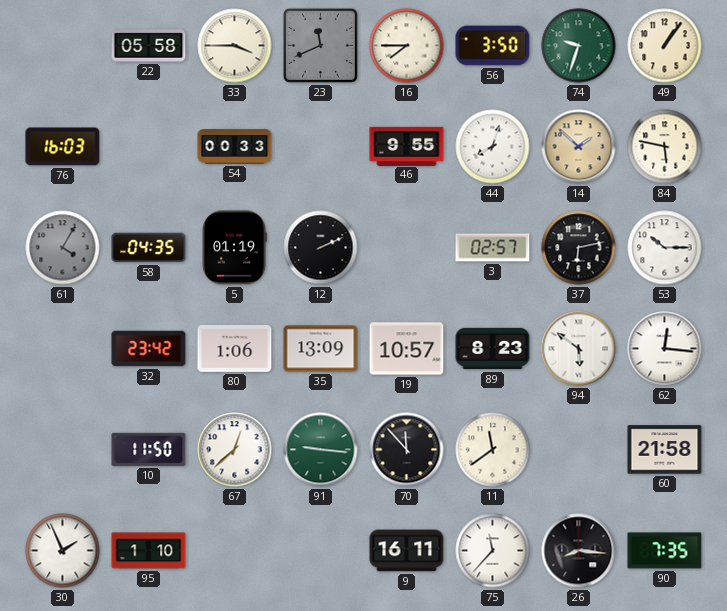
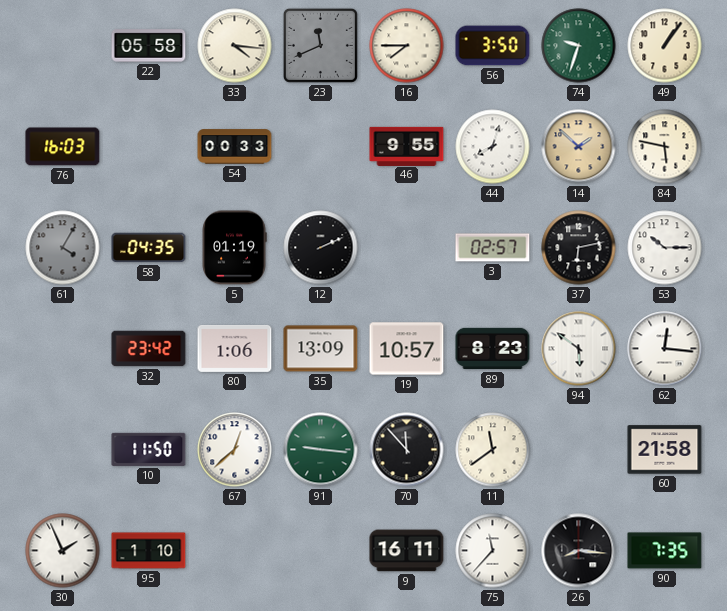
33: 3:45 -> 4:16
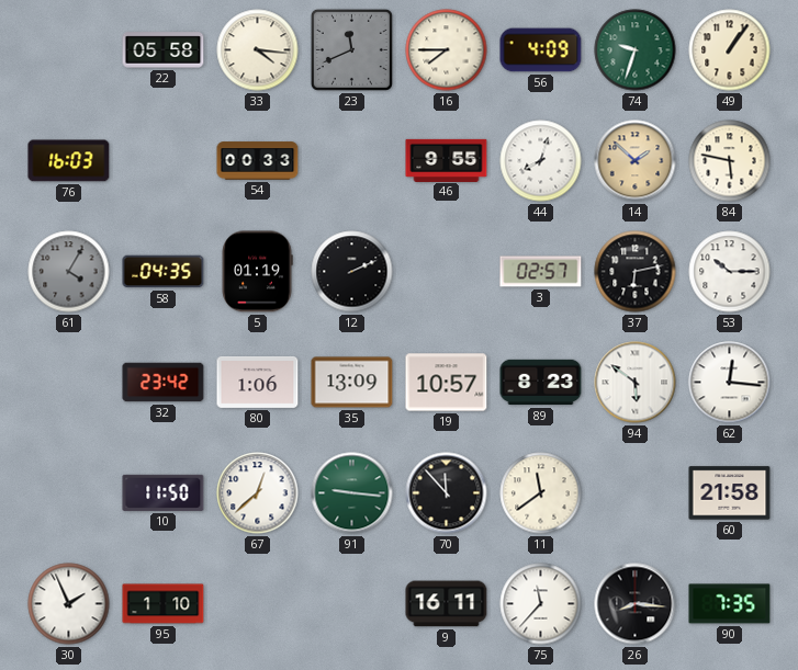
56: 3:50 -> 4:09
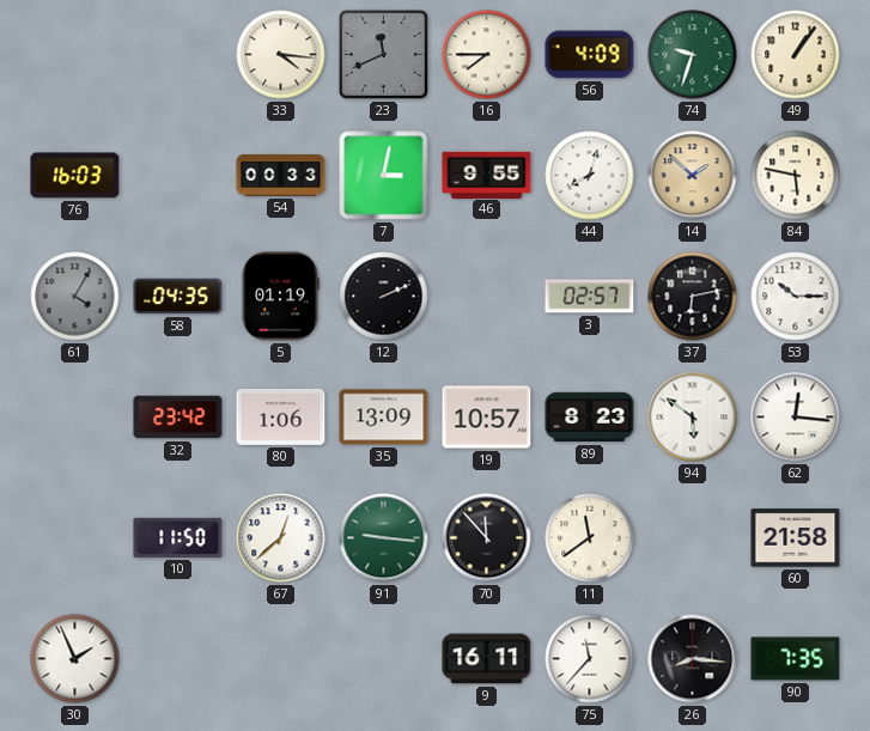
22: 05:58 -> none
7: none -> 3:02
95: 1:10 -> none
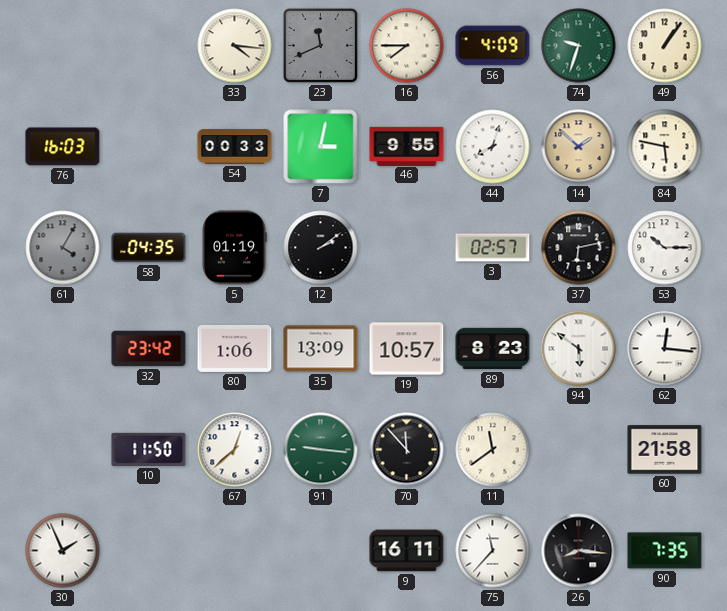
12: 2:11 -> 2:09
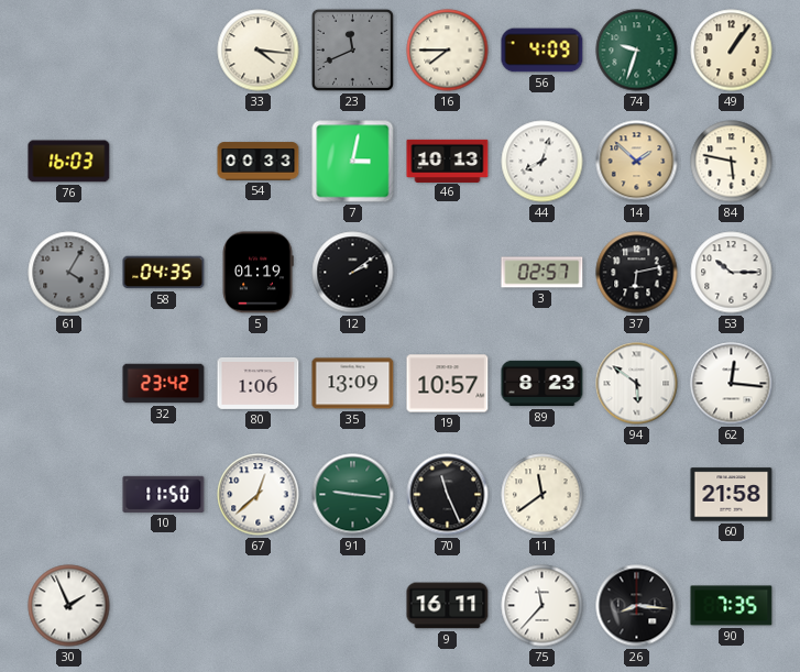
46: 9:55 -> 10:13
70: 11:53 -> 11:26
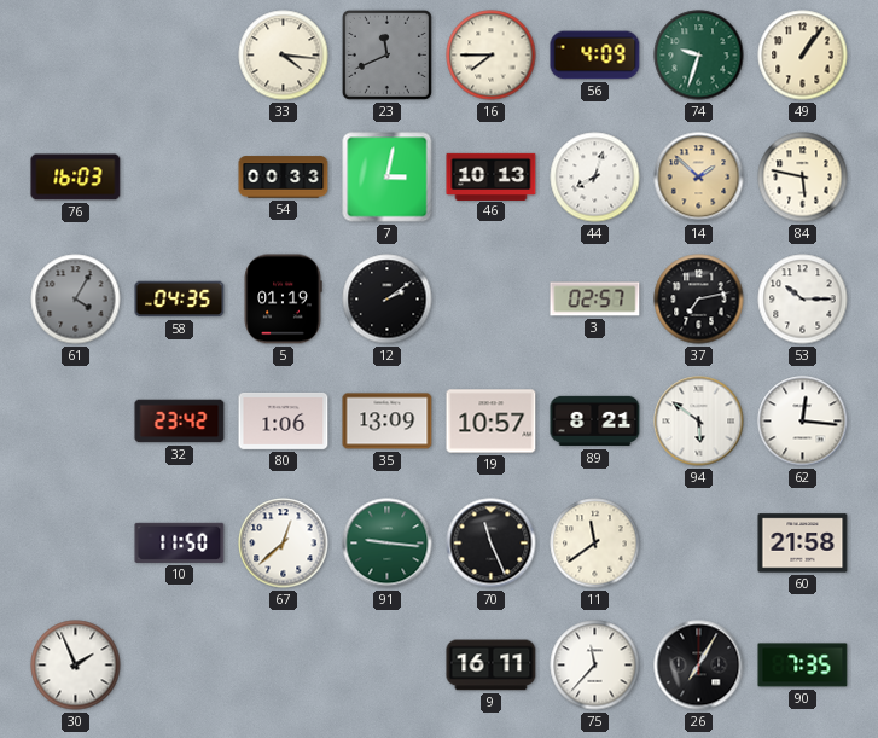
37: 6:13 -> 7:13
89: 8:23 -> 8:21
26: 8:16 -> 7:05
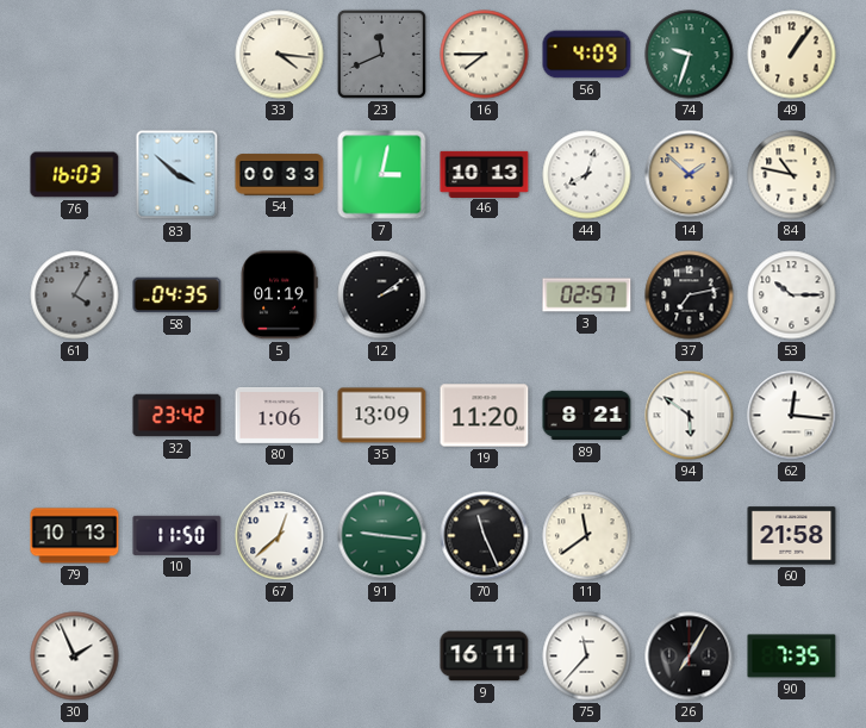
83: none -> 3:52
84: 5:47 -> 10:47
19: 10:57 -> 11:20
79: none -> 10:13
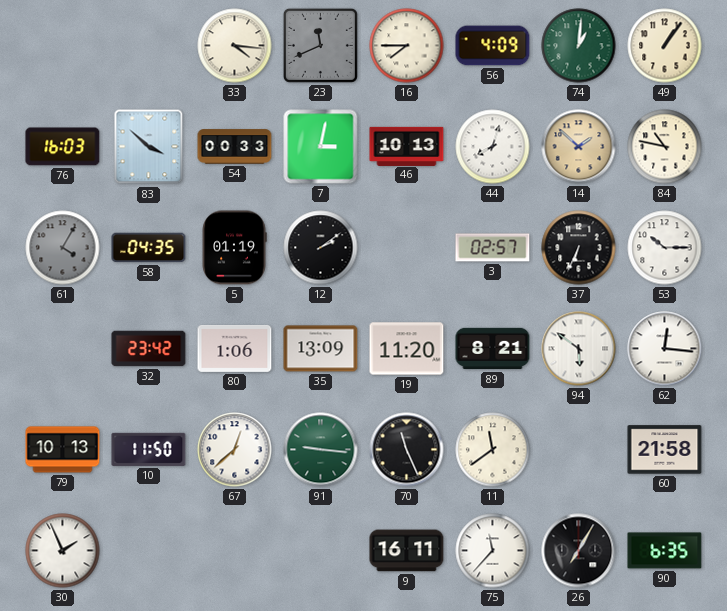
74: 9:33 -> 1:01
37: 7:13 -> 6:34
90: 7:35 -> 6:35
